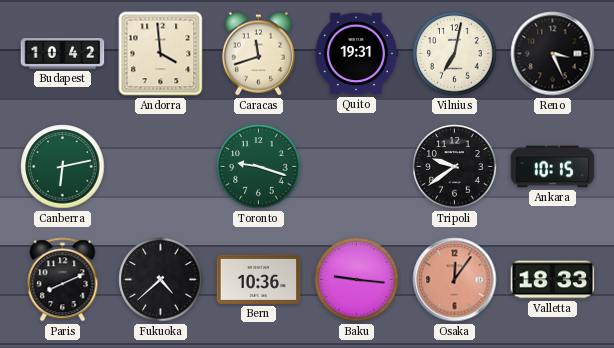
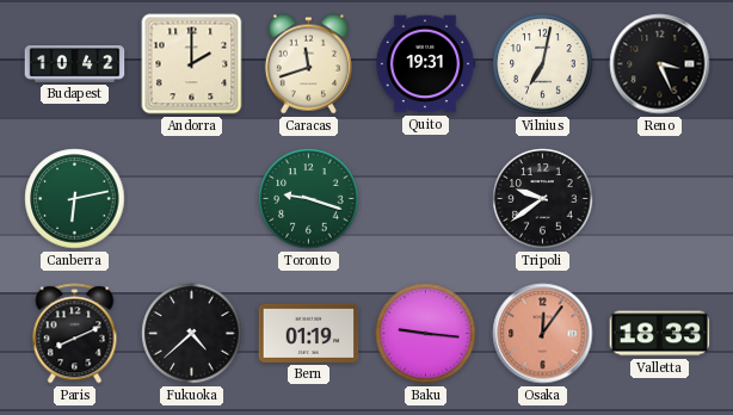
Andorra: 3:59 -> 2:00
Ankara: 10:15 -> none
Bern: 10:36 -> 01:19
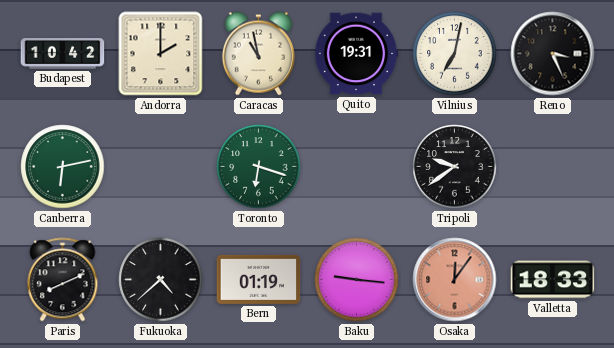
Caracas: 11:42 -> 10:58
Toronto: 9:18 -> 6:18
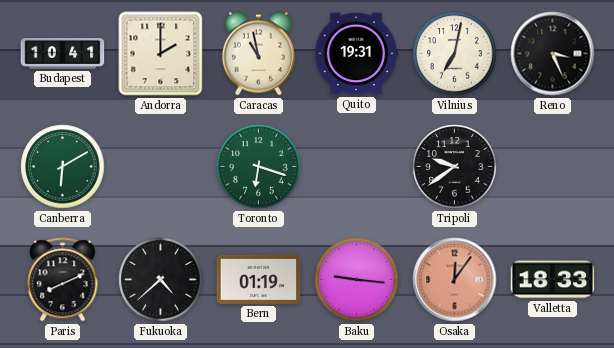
Budapest: 10:42 -> 10:41
Canberra: 6:13 -> 6:10
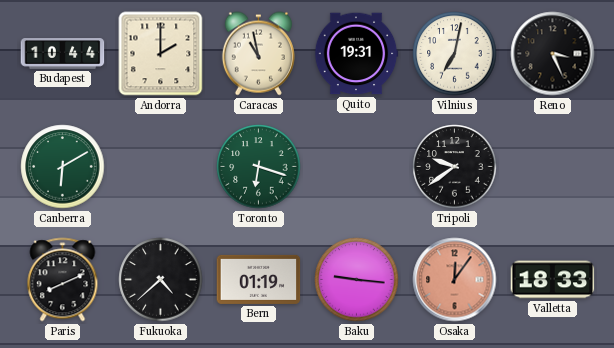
Budapest: 10:41 -> 10:44
